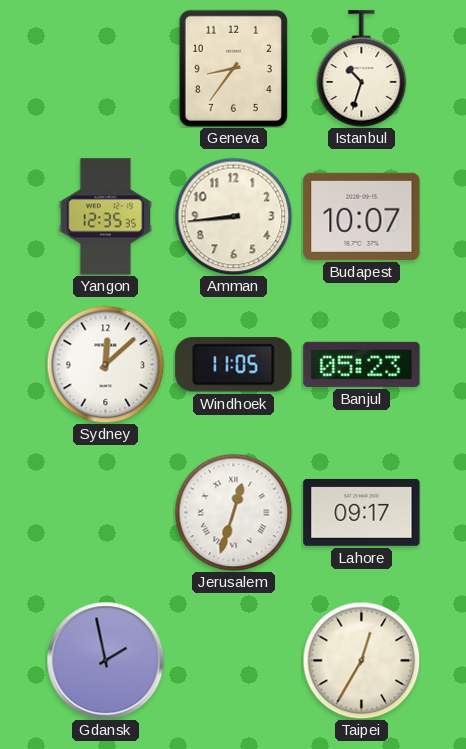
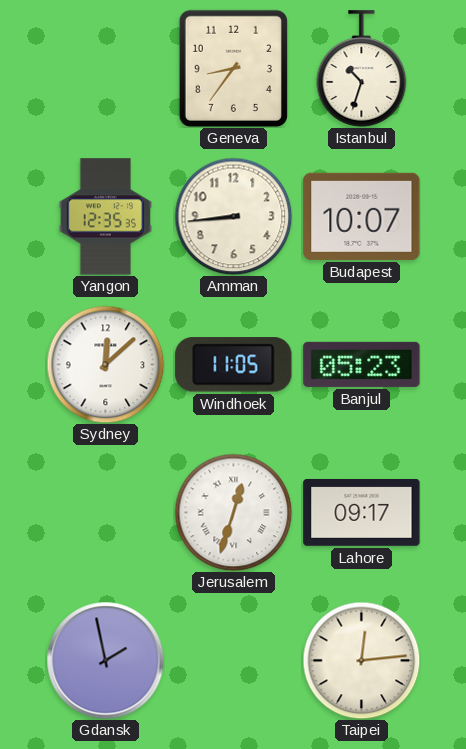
Taipei: 12:35 -> 12:14
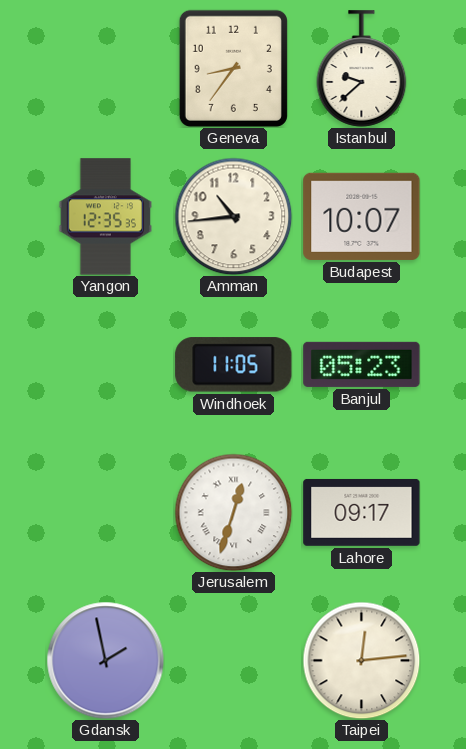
Istanbul: 10:33 -> 9:38
Amman: 8:44 -> 10:44
Sydney: 12:08 -> none
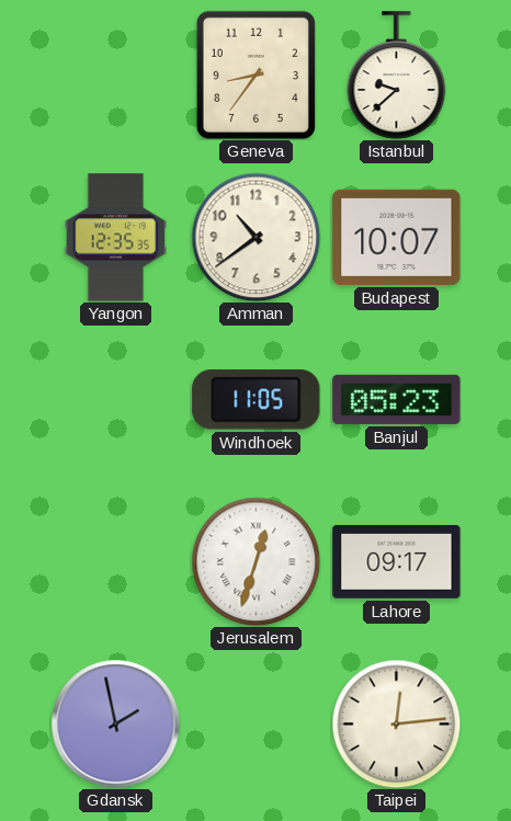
Amman: 10:44 -> 10:39
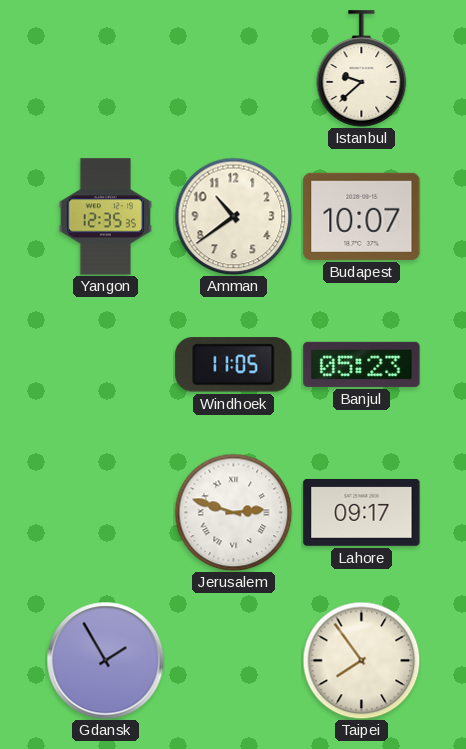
Geneva: 8:36 -> none
Jerusalem: 12:33 -> 2:48
Gdansk: 1:58 -> 1:55
Taipei: 12:14 -> 7:54
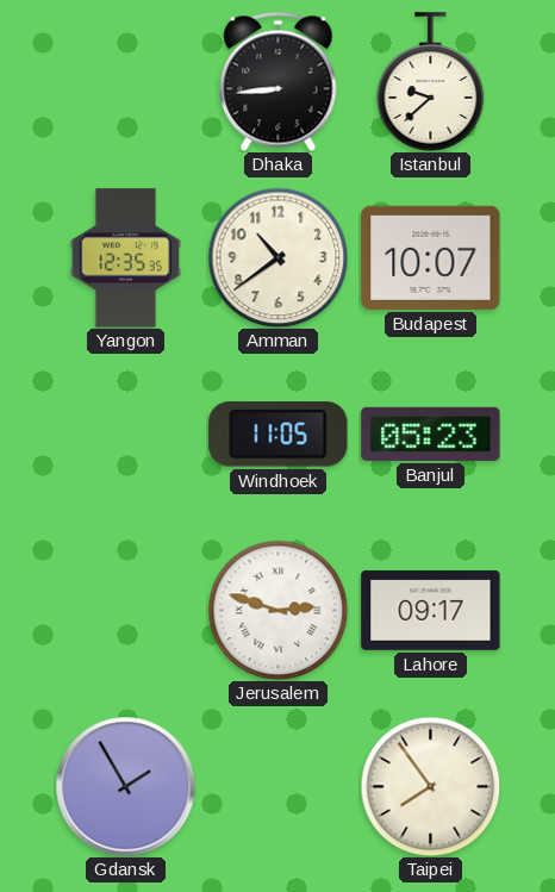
Dhaka: none -> 8:44
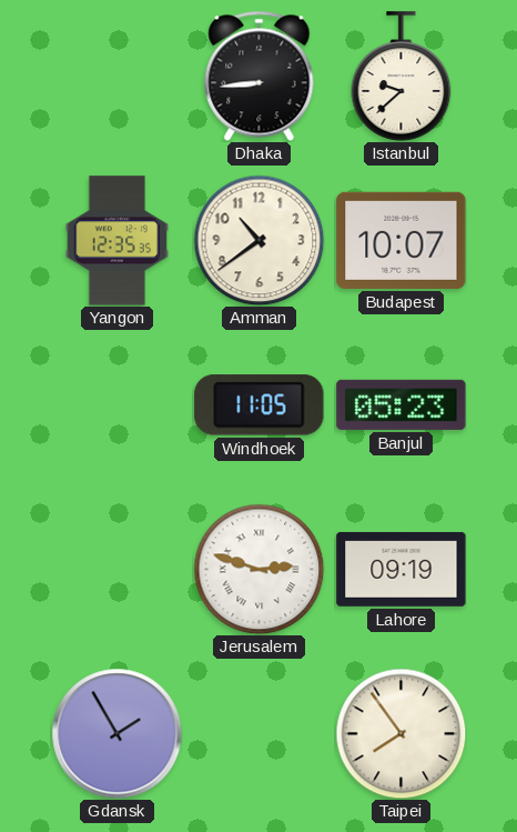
Lahore: 09:17 -> 09:19
